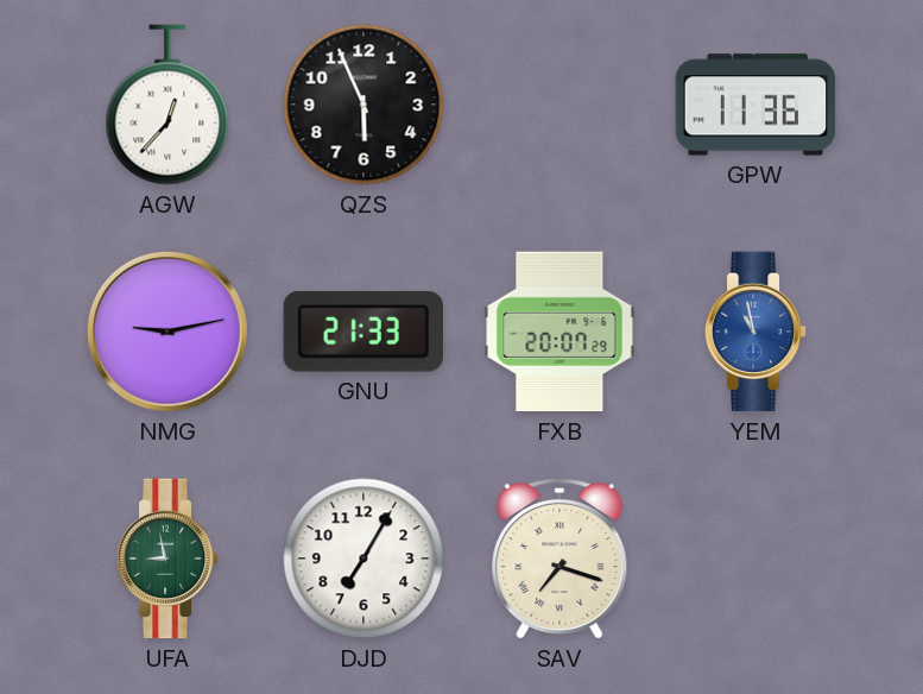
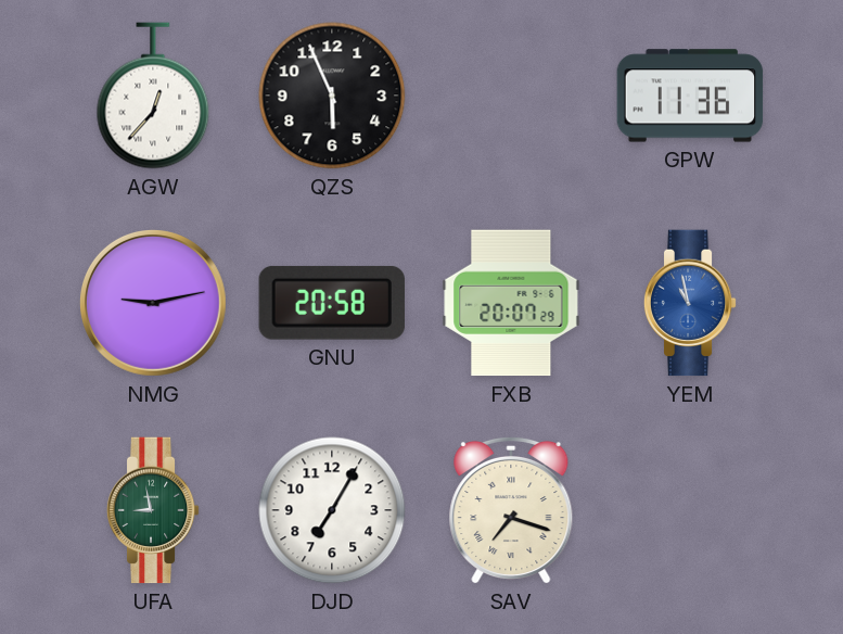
GNU: 21:33 -> 20:58
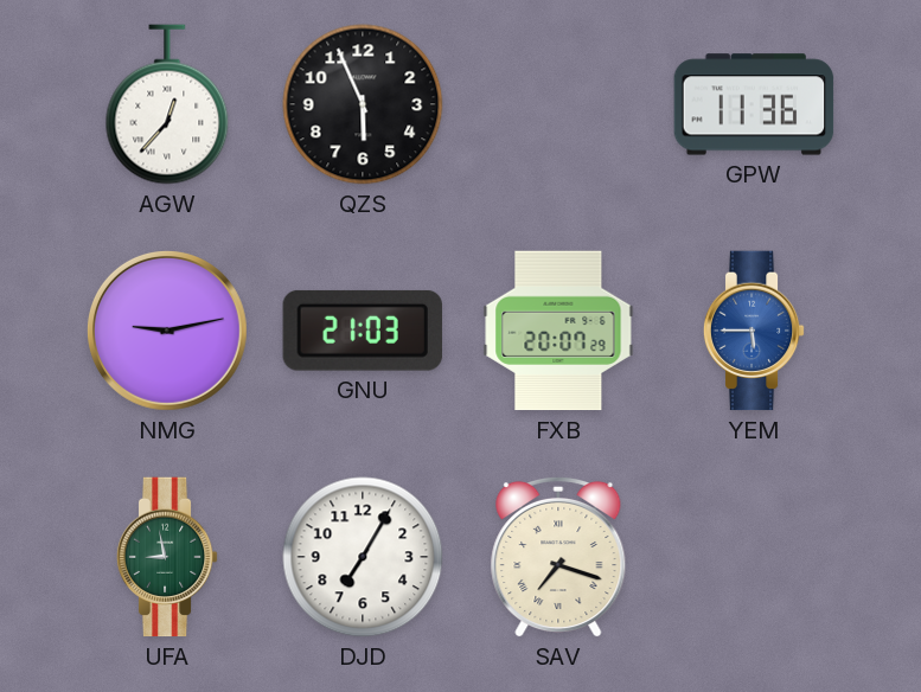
GNU: 20:58 -> 21:03
YEM: 10:58 -> 5:45
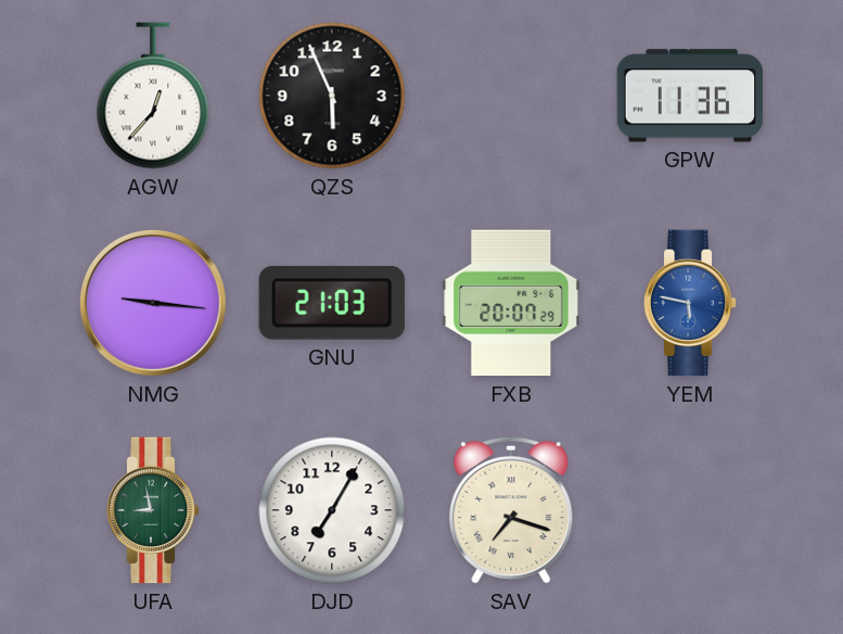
NMG: 9:13 -> 9:16
YEM: 5:45 -> 5:47
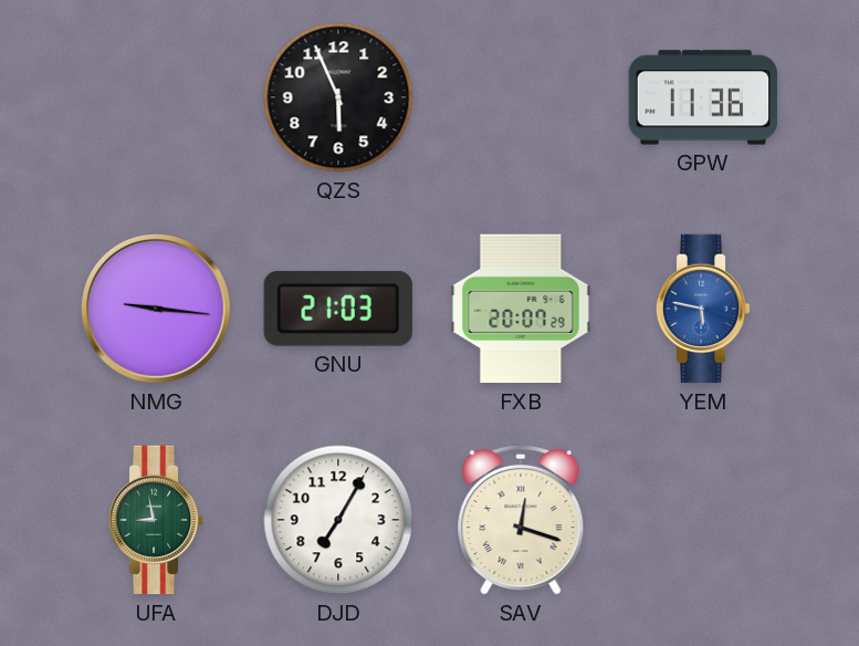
AGW: 12:37 -> none
SAV: 7:18 -> 12:18
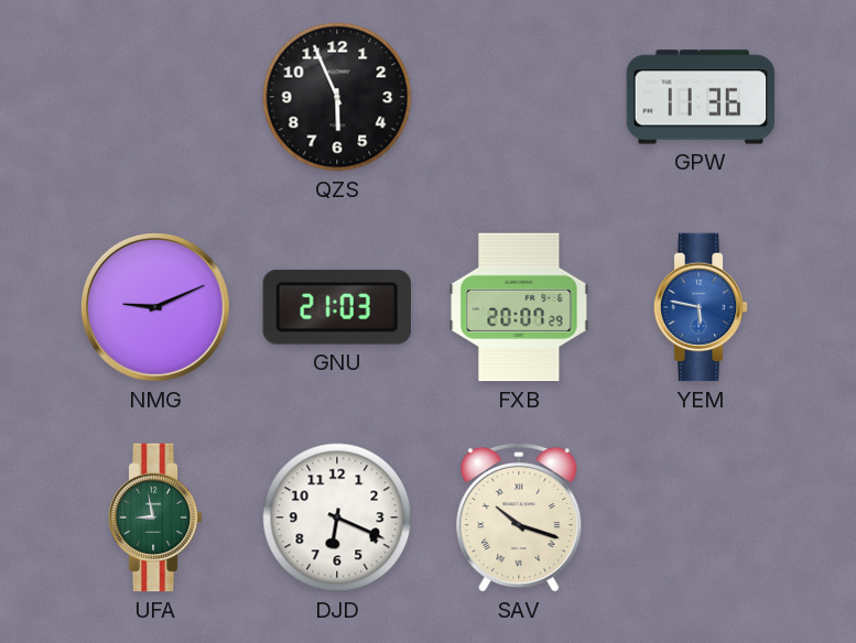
NMG: 9:16 -> 9:11
DJD: 7:05 -> 6:19
SAV: 12:18 -> 10:18
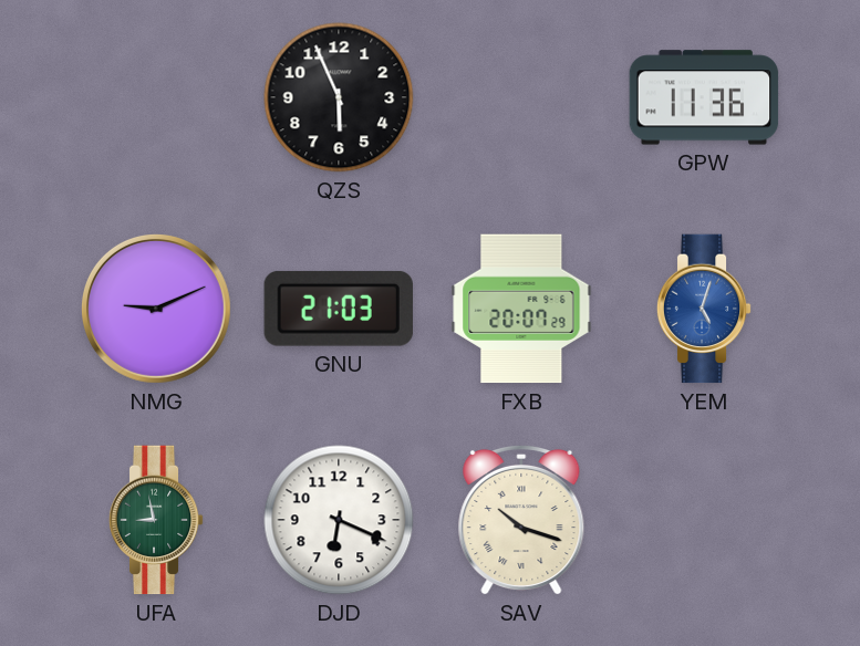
YEM: 5:47 -> 5:03
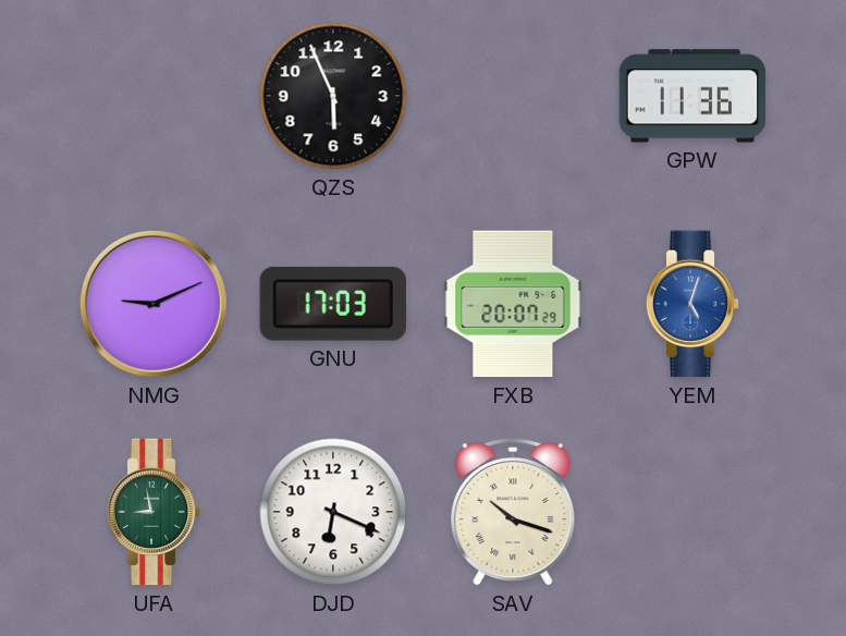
GNU: 21:03 -> 17:03
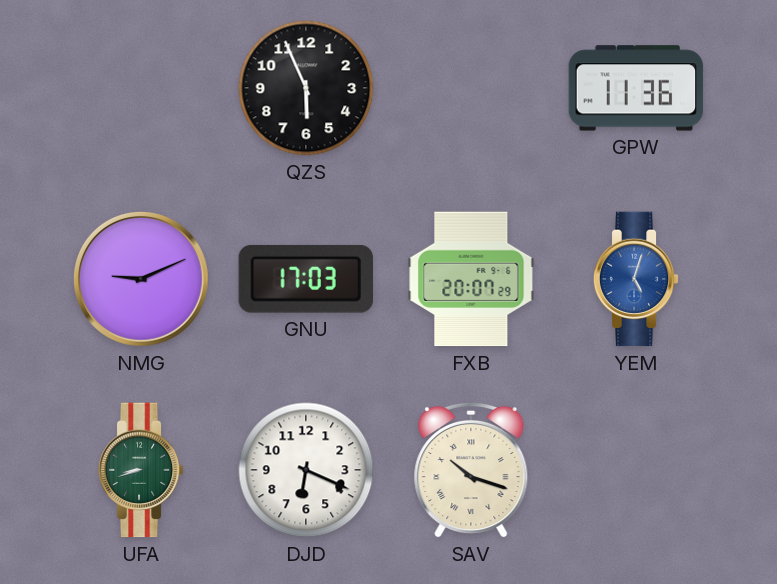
UFA: 8:58 -> 8:42
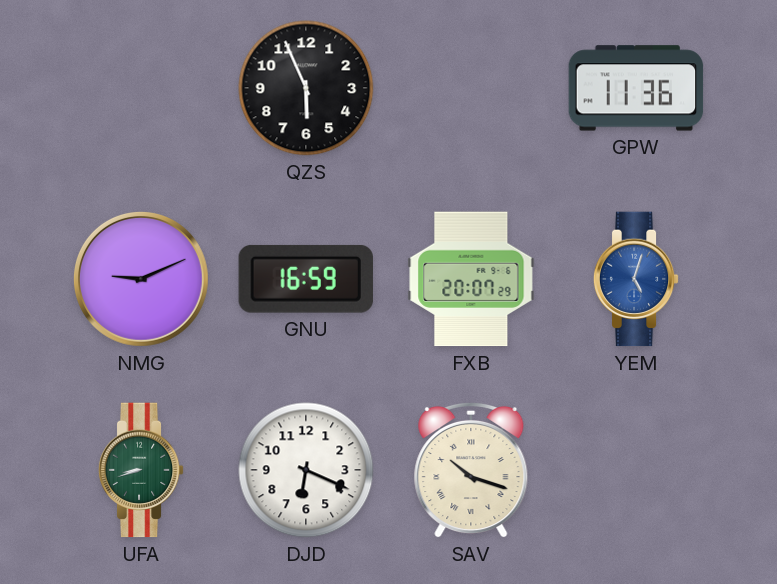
GNU: 17:03 -> 16:59
